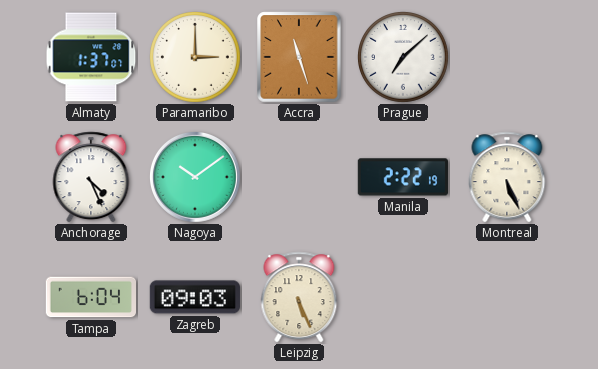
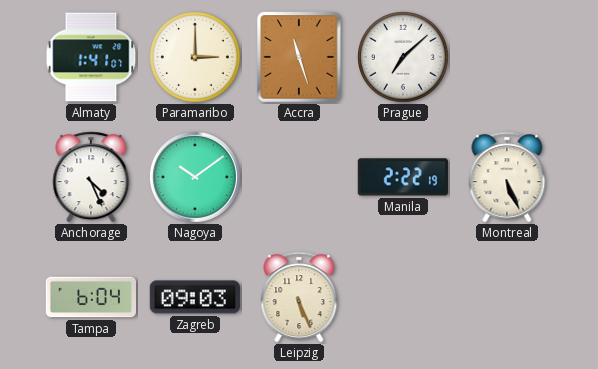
Almaty: 1:37 -> 1:41
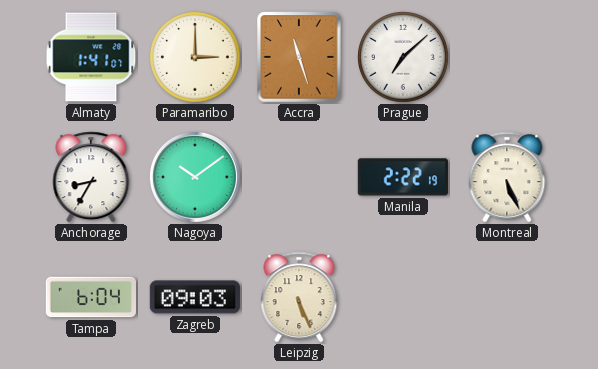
Anchorage: 4:26 -> 8:35
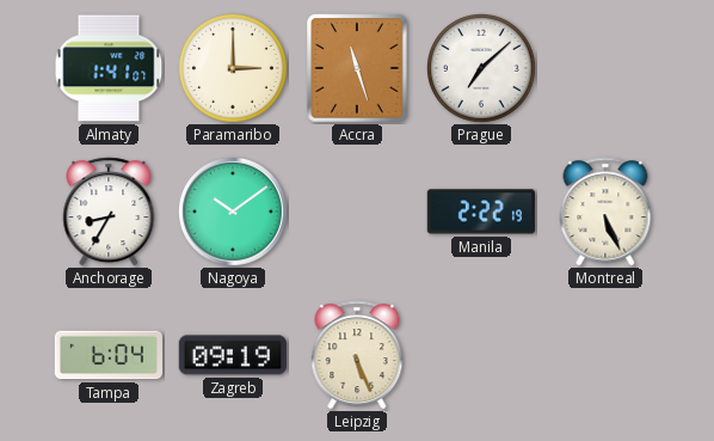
Zagreb: 09:03 -> 09:19
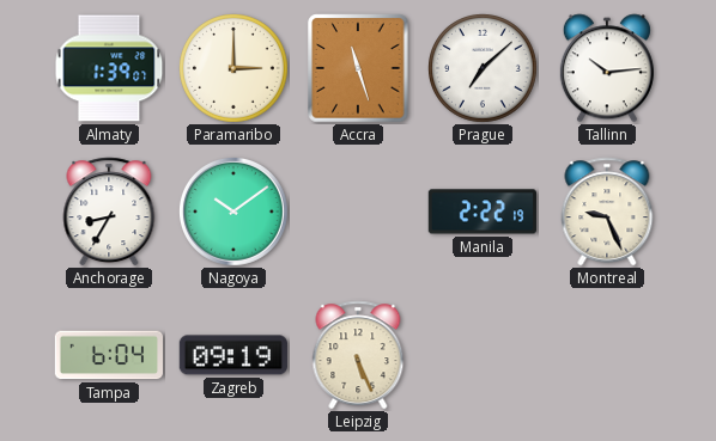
Almaty: 1:41 -> 1:39
Tallinn: none -> 10:14
Montreal: 5:26 -> 9:26
